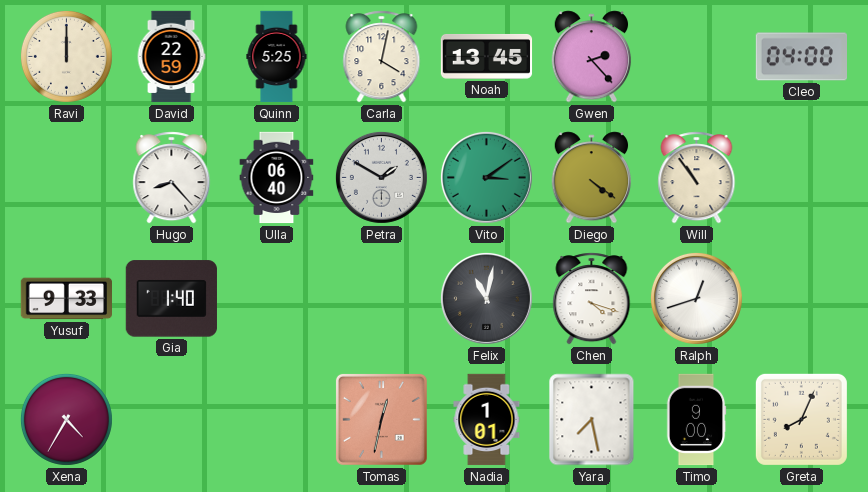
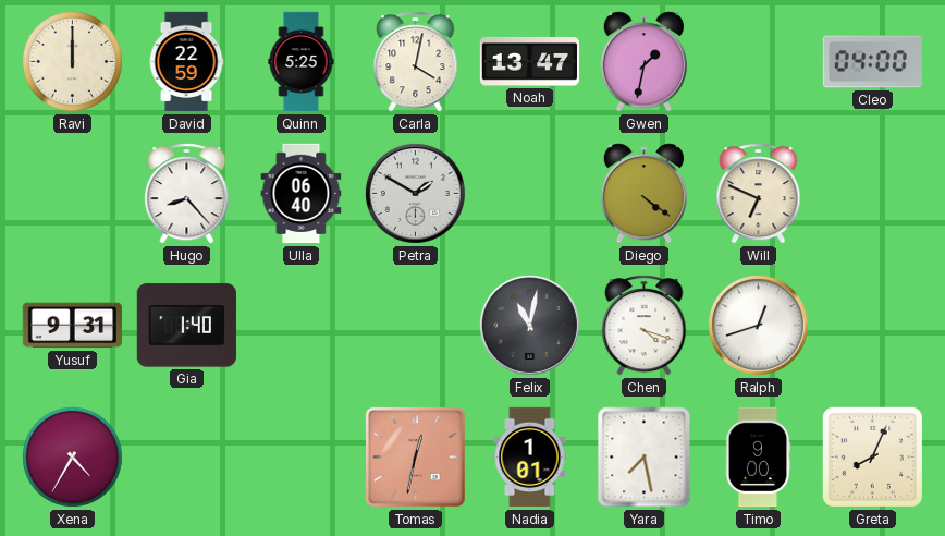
Noah: 13:45 -> 13:47
Gwen: 2:23 -> 1:32
Vito: 3:09 -> none
Will: 10:54 -> 6:49
Yusuf: 9:33 -> 9:31
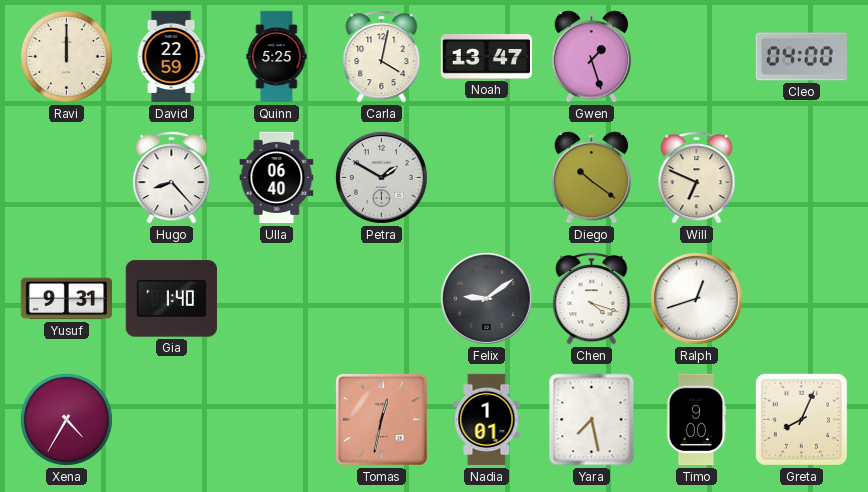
Gwen: 1:32 -> 1:27
Diego: 4:21 -> 10:21
Felix: 11:02 -> 9:09
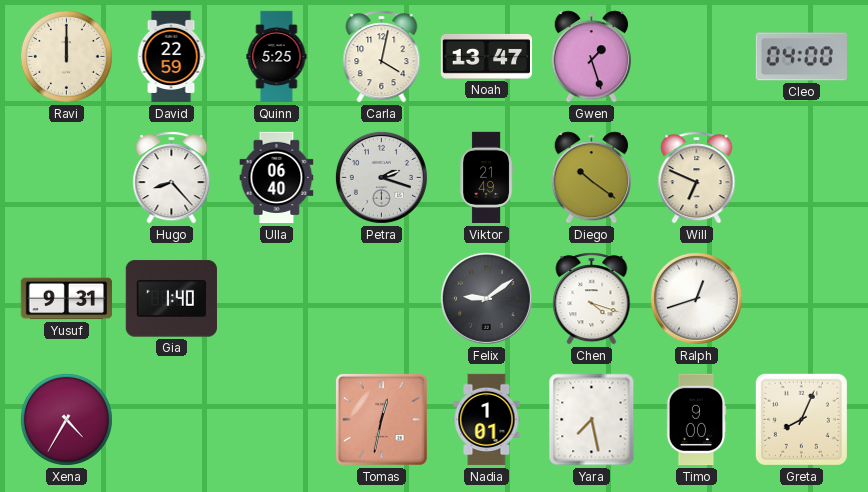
Petra: 1:50 -> 2:18
Viktor: none -> 21:49
